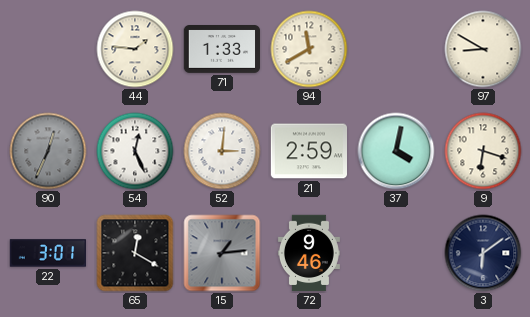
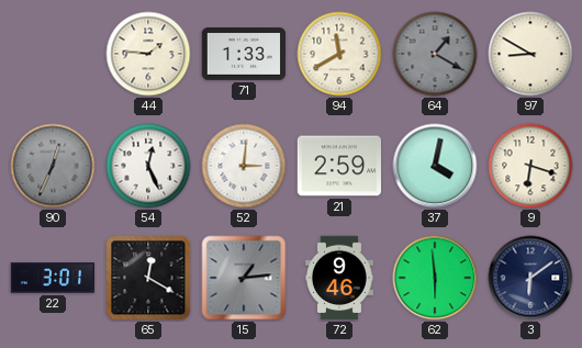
64: none -> 1:20
62: none -> 5:59
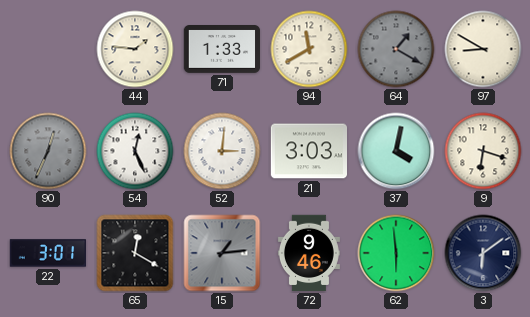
21: 2:59 -> 3:03
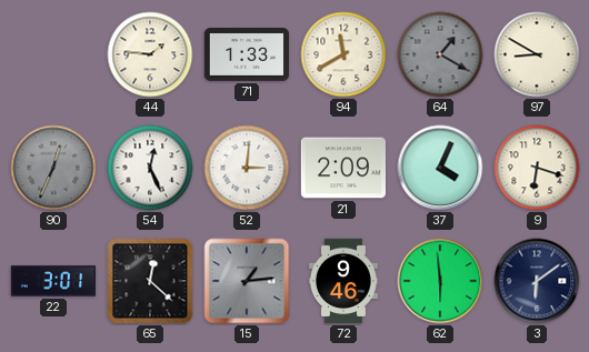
21: 3:03 -> 2:09
37: 4:02 -> 4:04
65: 12:20 -> 12:22
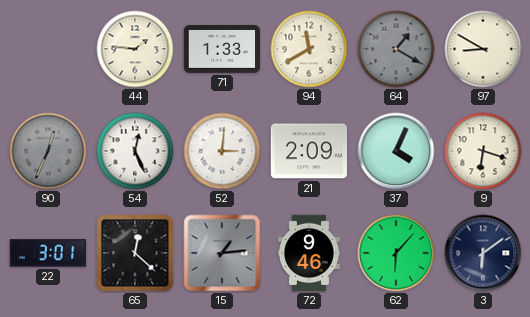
62: 5:59 -> 6:07
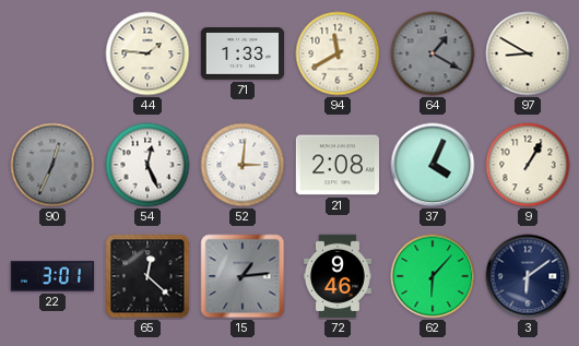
21: 2:09 -> 2:08
9: 6:18 -> 1:05
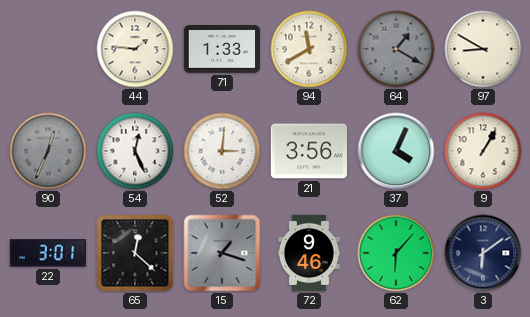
21: 2:08 -> 3:56
15: 1:14 -> 1:18
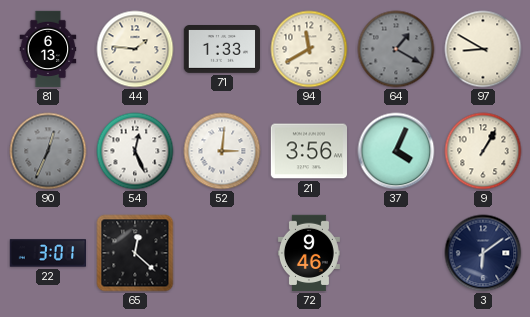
81: none -> 6:13
15: 1:18 -> none
62: 6:07 -> none
